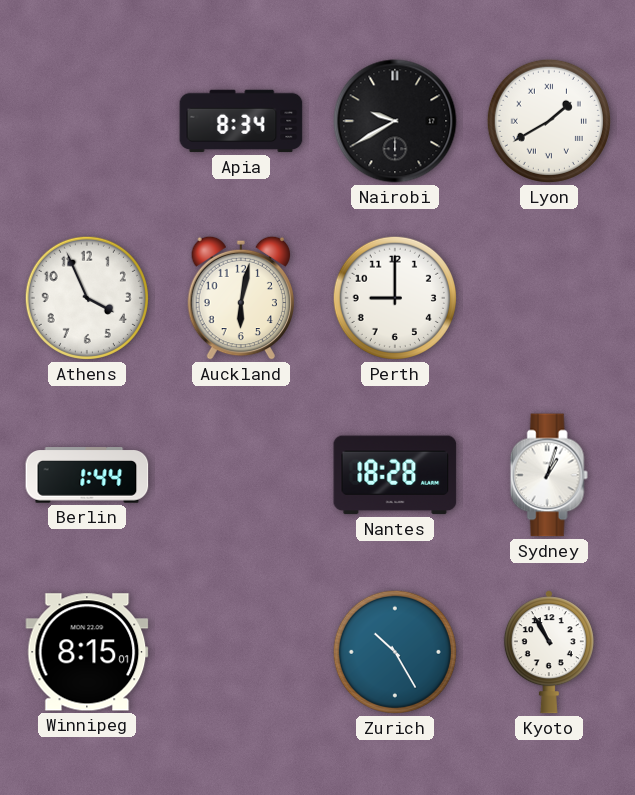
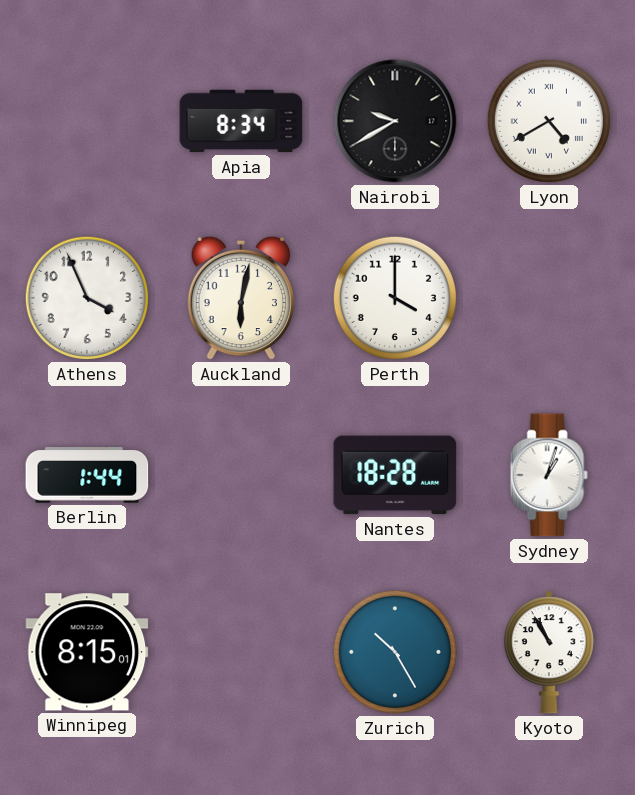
Lyon: 1:40 -> 4:40
Perth: 9:00 -> 4:00
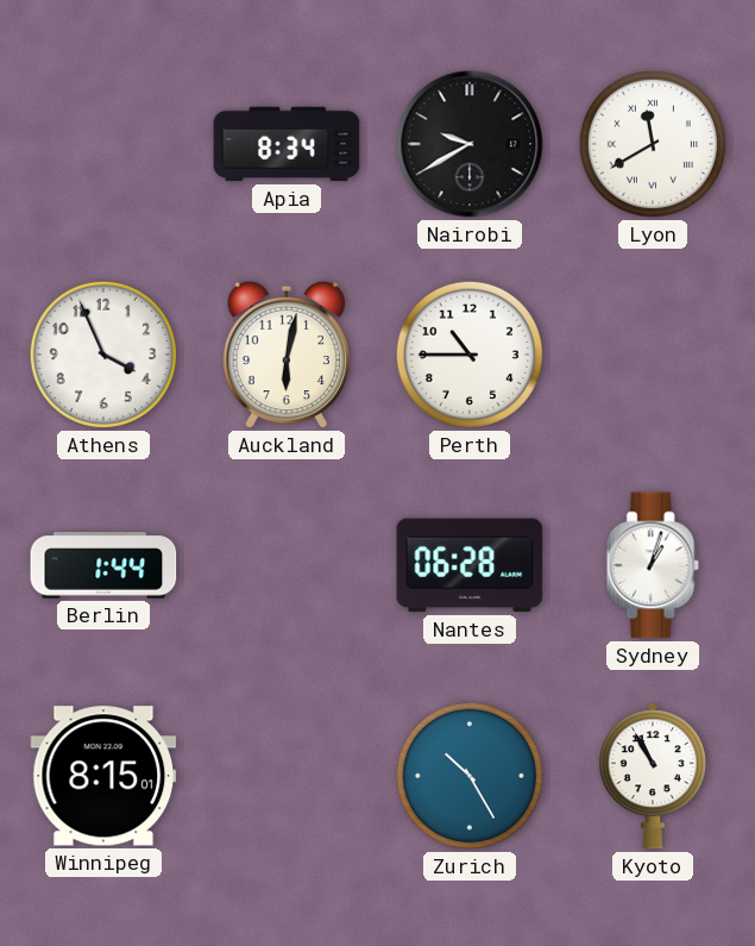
Lyon: 4:40 -> 11:40
Perth: 4:00 -> 10:45
Nantes: 18:28 -> 06:28
